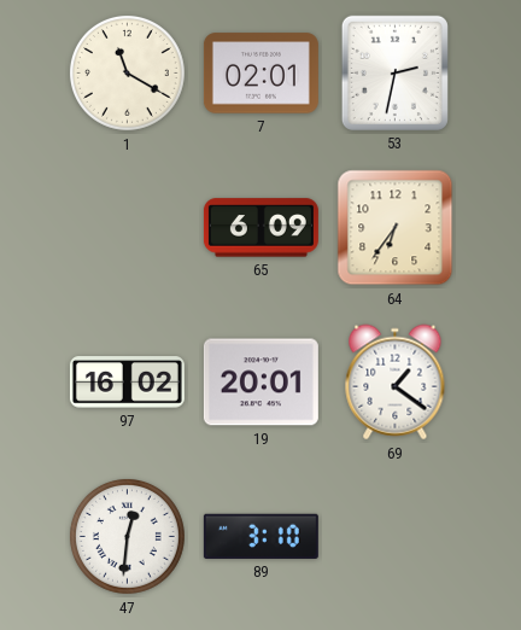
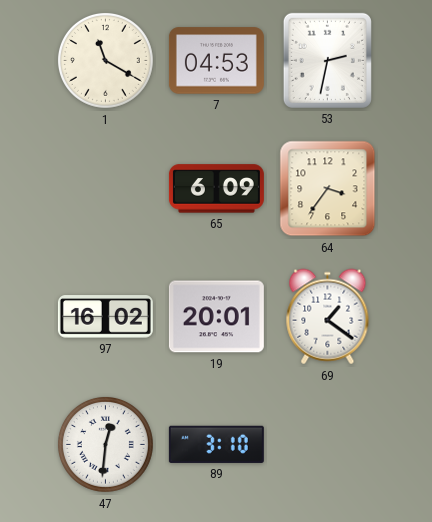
7: 02:01 -> 04:53
64: 6:36 -> 3:36
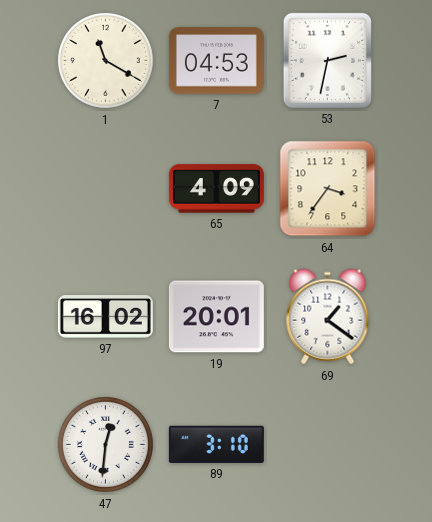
65: 6:09 -> 4:09
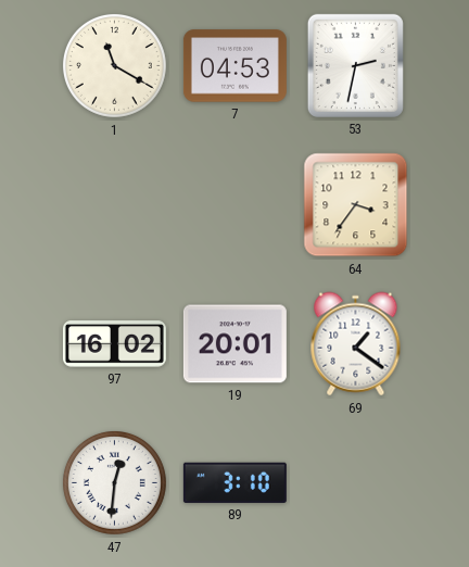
65: 4:09 -> none
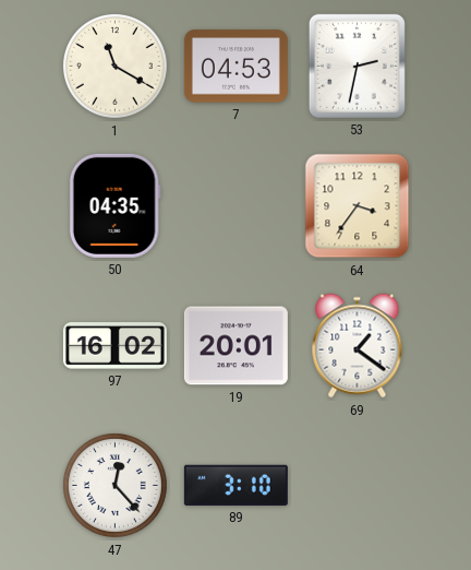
50: none -> 04:35
47: 12:31 -> 12:23
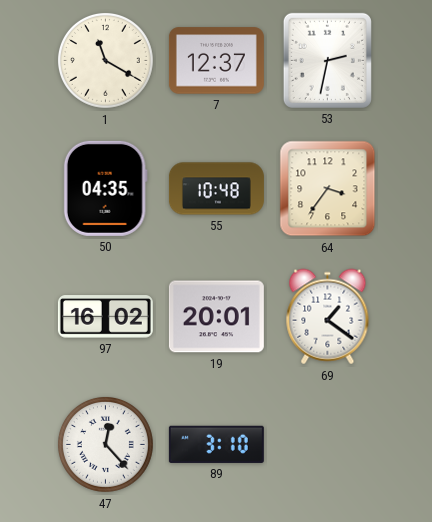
7: 04:53 -> 12:37
55: none -> 10:48
